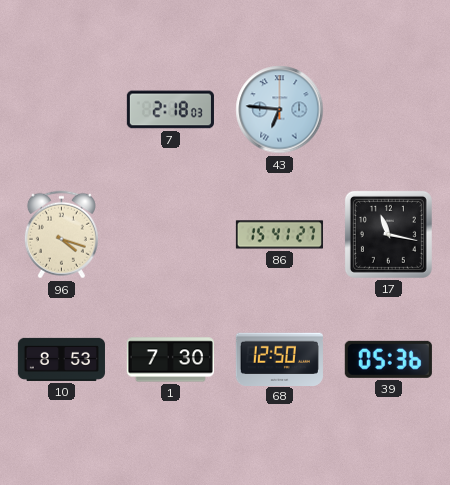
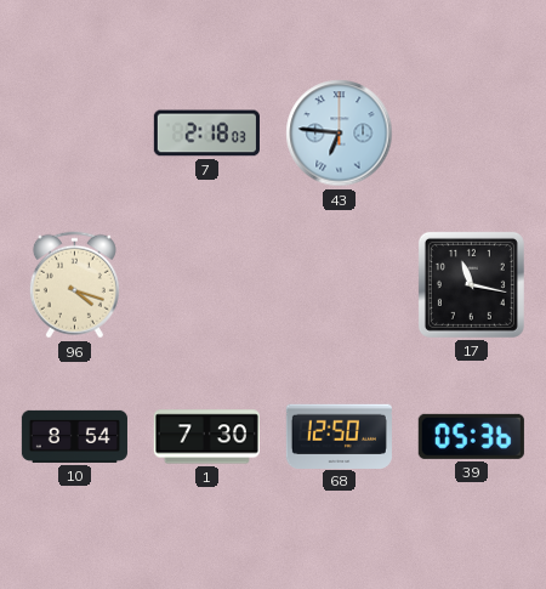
86: 15:41 -> none
10: 8:53 -> 8:54
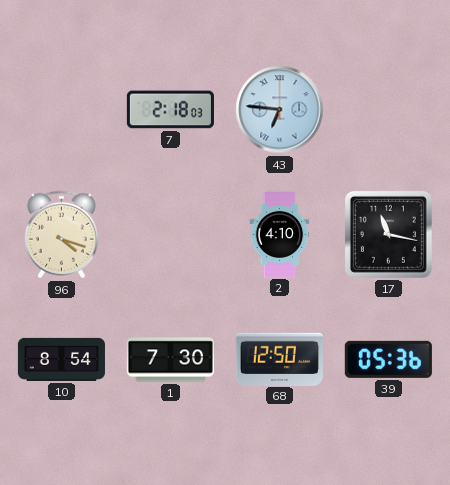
2: none -> 4:10
